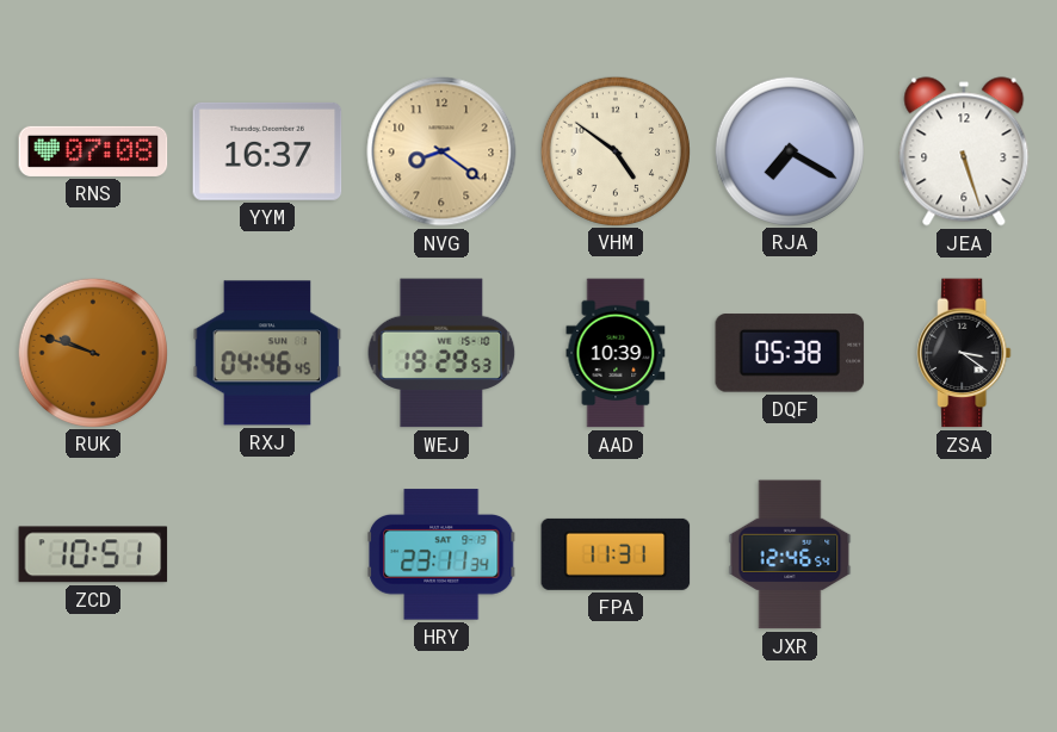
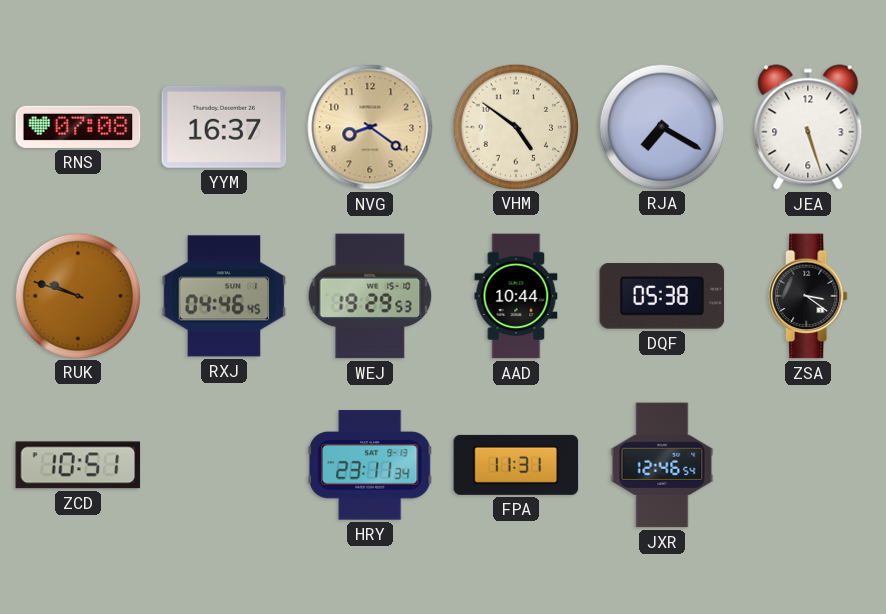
AAD: 10:39 -> 10:44
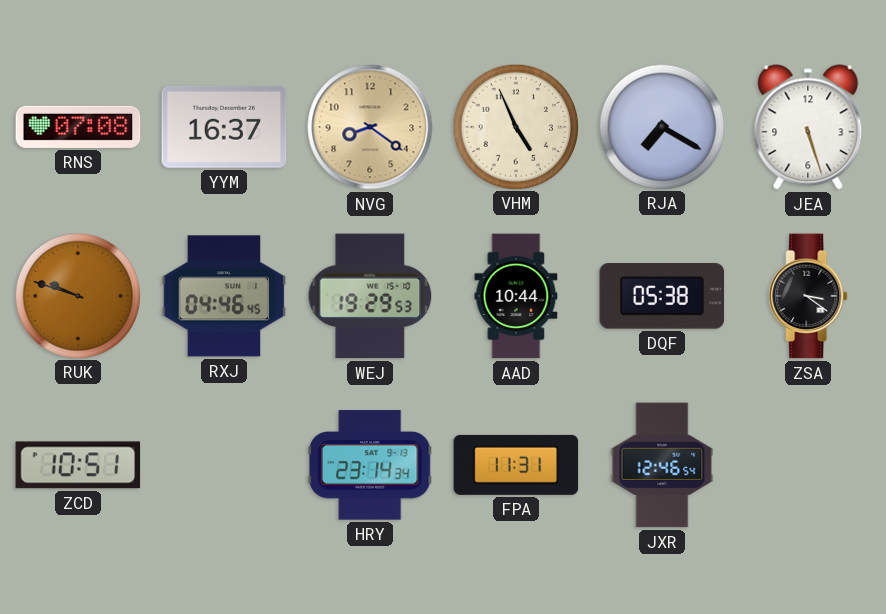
VHM: 4:51 -> 4:56
HRY: 23:11 -> 23:14
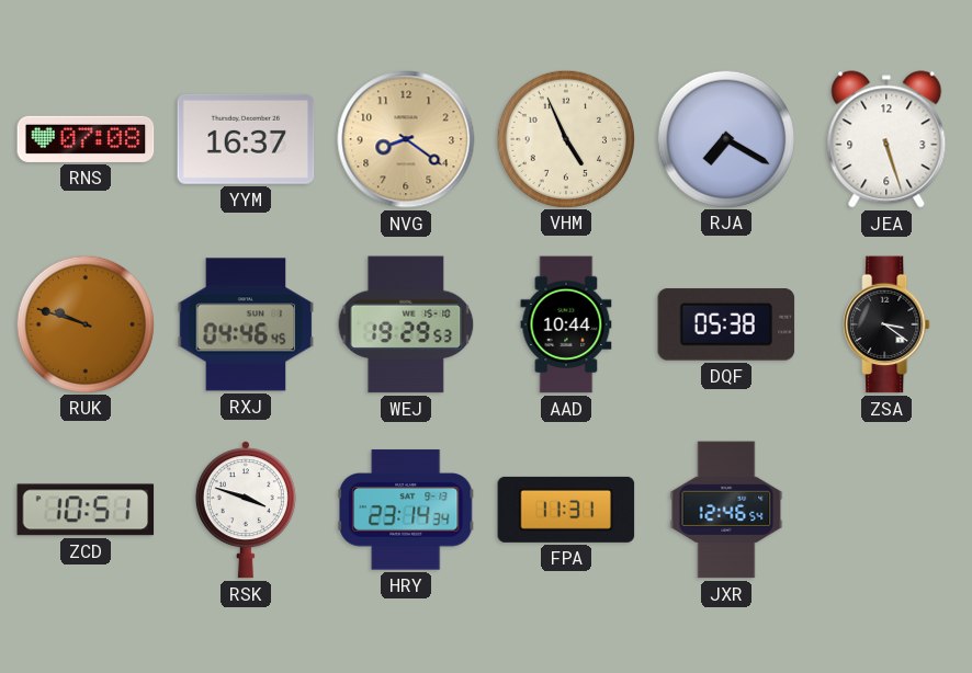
RSK: none -> 3:48
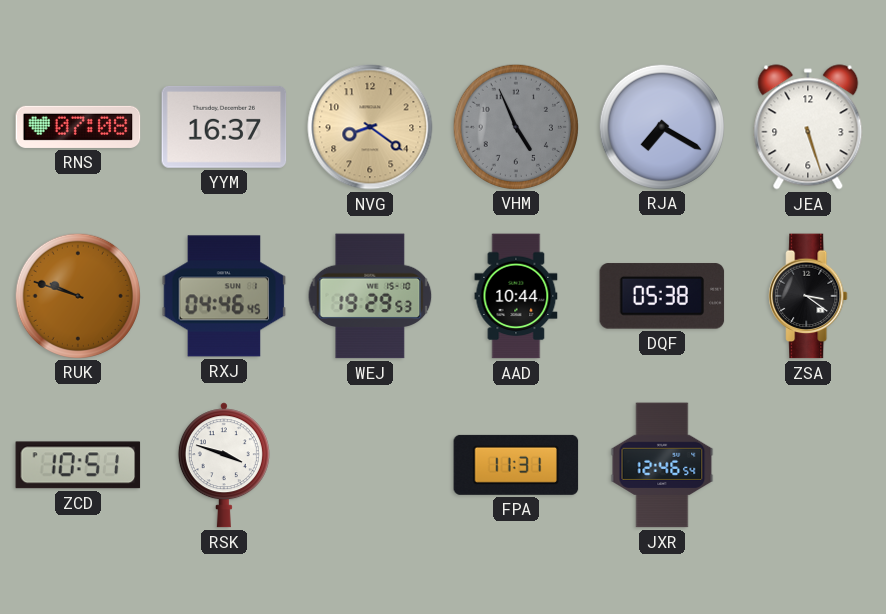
VHM dial: cream -> grey
HRY: 23:14 -> none
